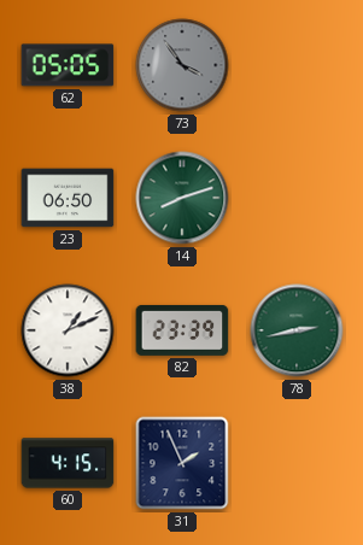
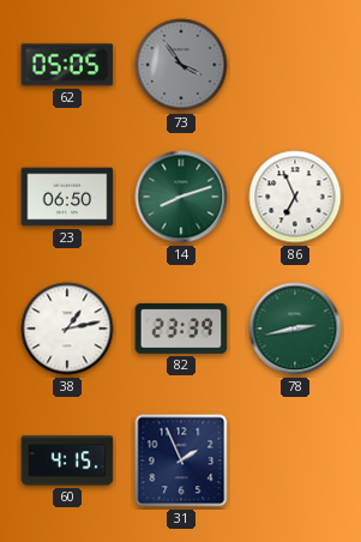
86: none -> 6:56
38: 1:11 -> 1:13
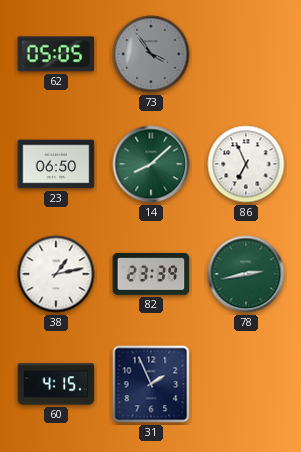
14: 8:12 -> 8:08
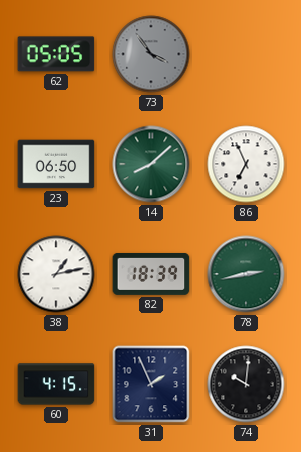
82: 23:39 -> 18:39
74: none -> 10:01
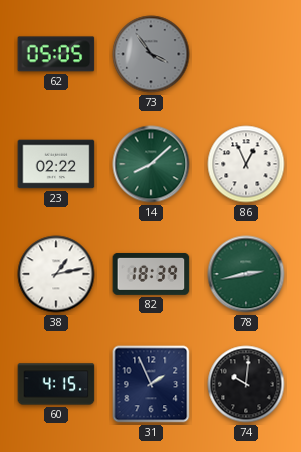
23: 06:50 -> 02:22
86: 6:56 -> 12:56
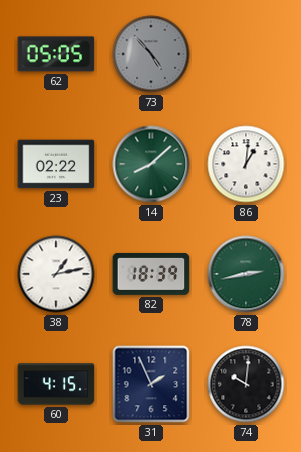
73: 3:54 -> 4:53
86: 12:56 -> 1:01
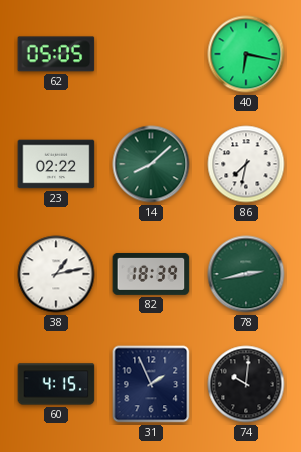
73: 4:53 -> none
40: none -> 6:17
86: 1:01 -> 7:32
